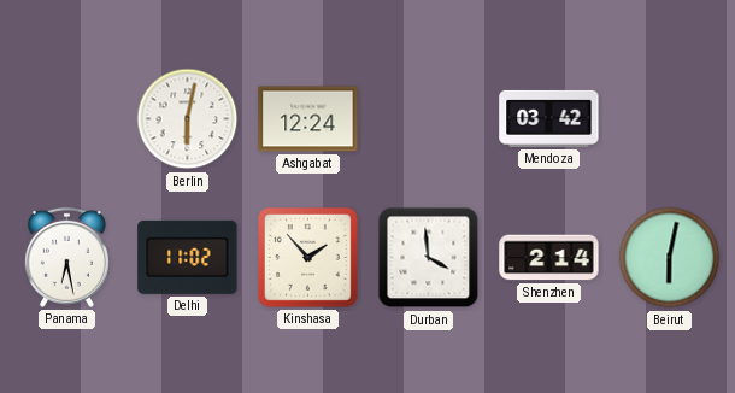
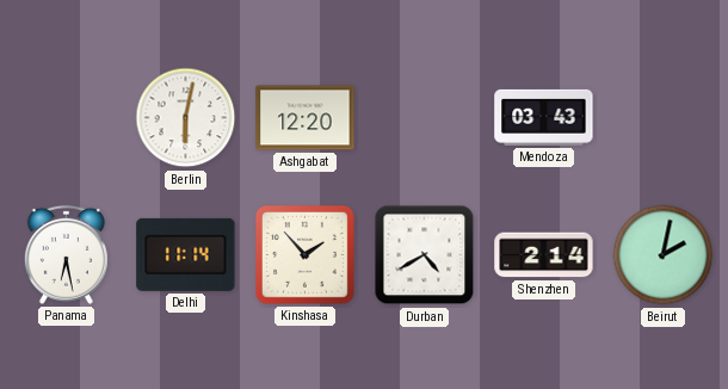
Ashgabat: 12:24 -> 12:20
Mendoza: 03:42 -> 03:43
Delhi: 11:02 -> 11:14
Durban: 3:59 -> 4:40
Beirut: 6:02 -> 2:02
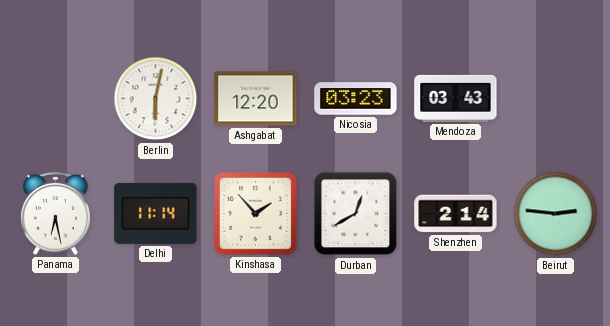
Nicosia: none -> 03:23
Durban: 4:40 -> 12:40
Beirut: 2:02 -> 2:46
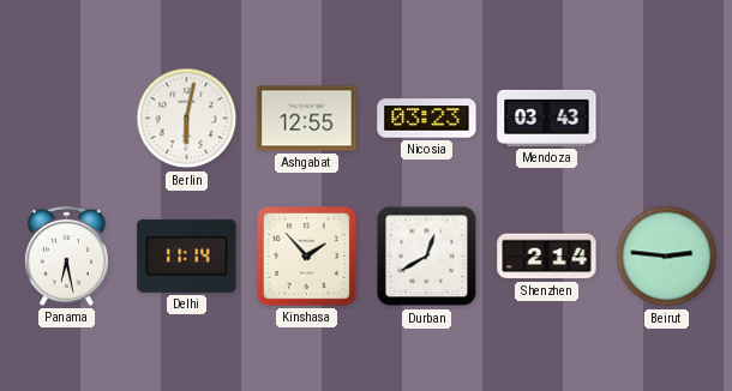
Ashgabat: 12:20 -> 12:55
